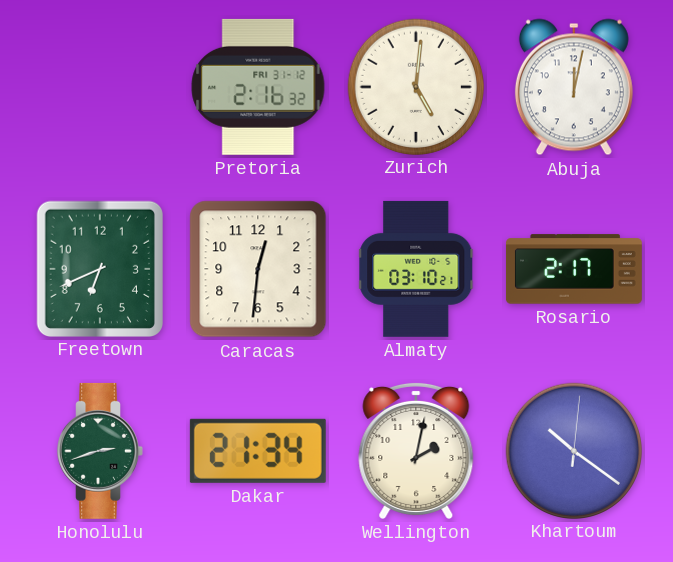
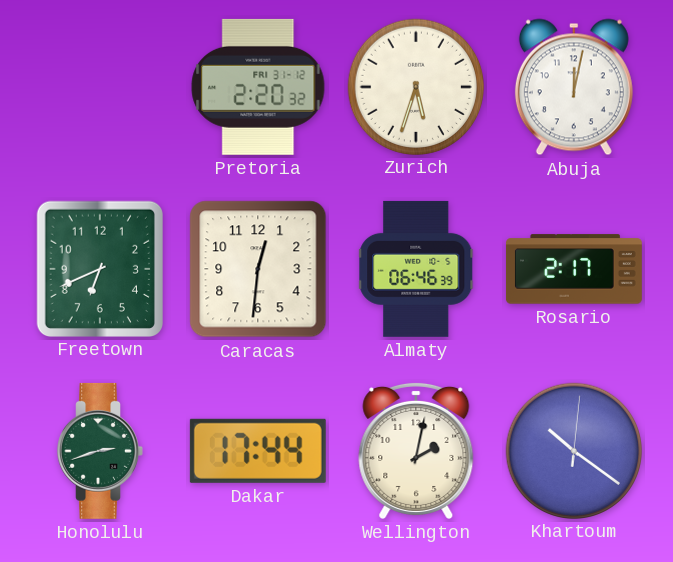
Pretoria: 2:16 -> 2:20
Zurich: 5:01 -> 5:33
Almaty: 03:10 -> 06:46
Dakar: 21:34 -> 17:44
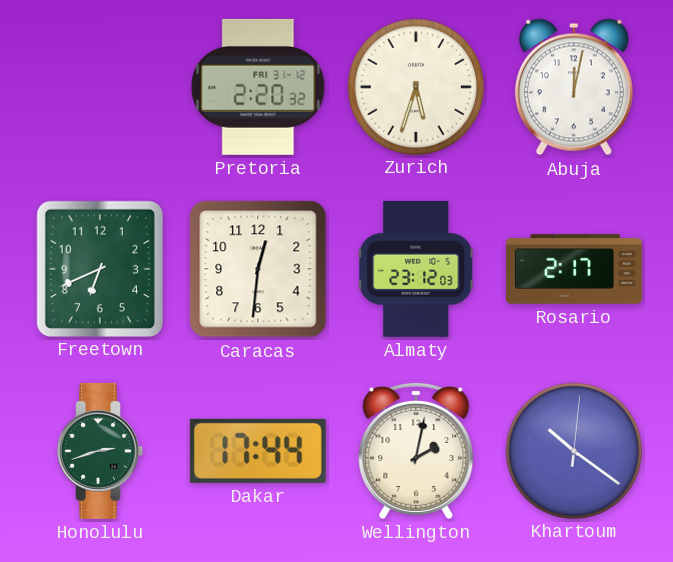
Almaty: 06:46 -> 23:12
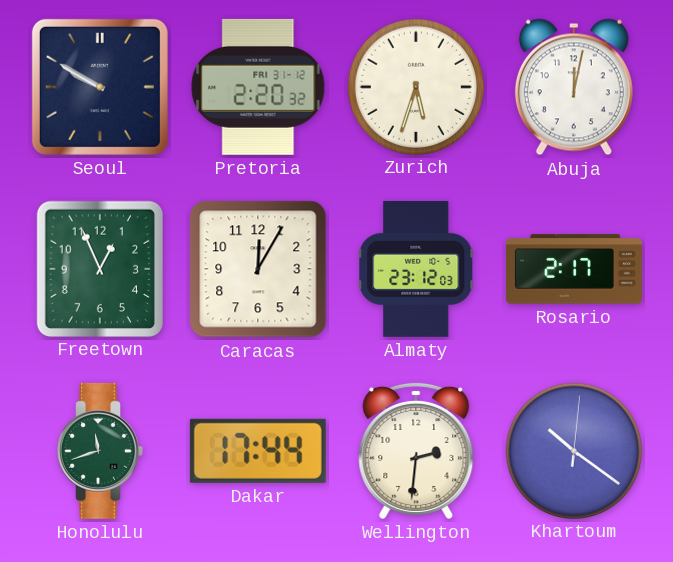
Seoul: none -> 9:50
Freetown: 6:41 -> 12:56
Caracas: 12:31 -> 12:05
Honolulu: 2:42 -> 11:42
Wellington: 2:02 -> 2:31
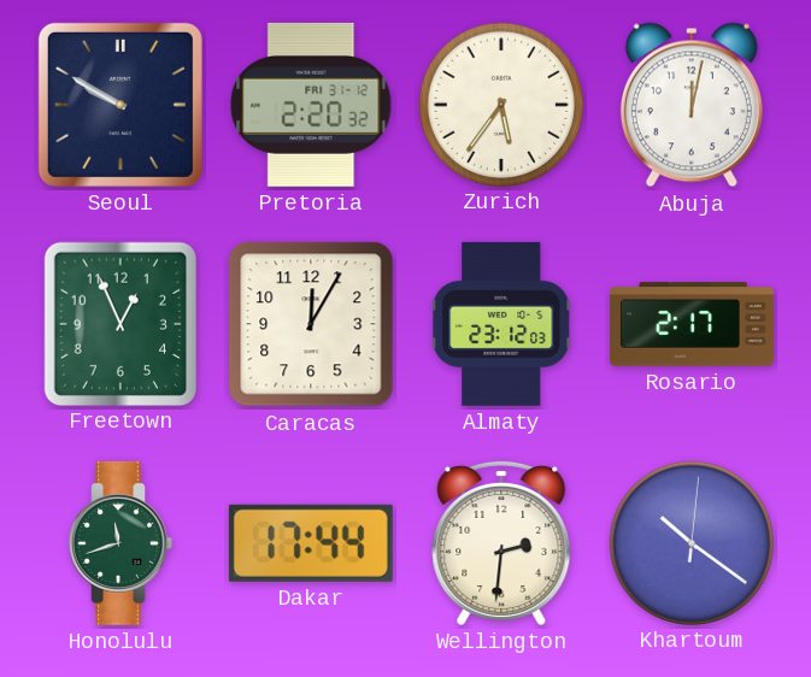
Zurich: 5:33 -> 5:36
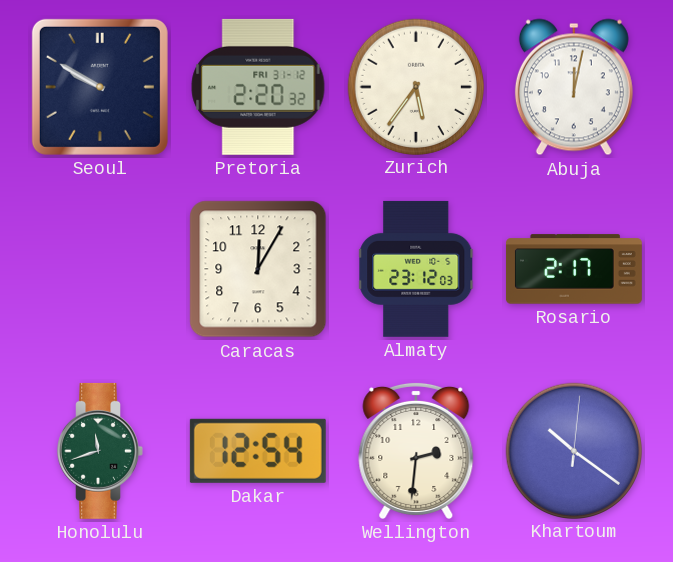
Freetown: 12:56 -> none
Dakar: 17:44 -> 12:54
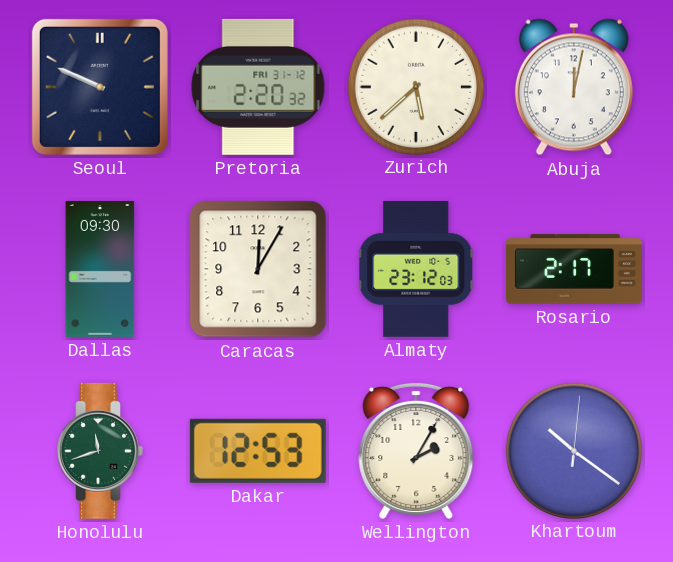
Seoul: 9:50 -> 9:49
Zurich: 5:36 -> 5:38
Dallas: none -> 09:30
Dakar: 12:54 -> 12:53
Wellington: 2:31 -> 2:05
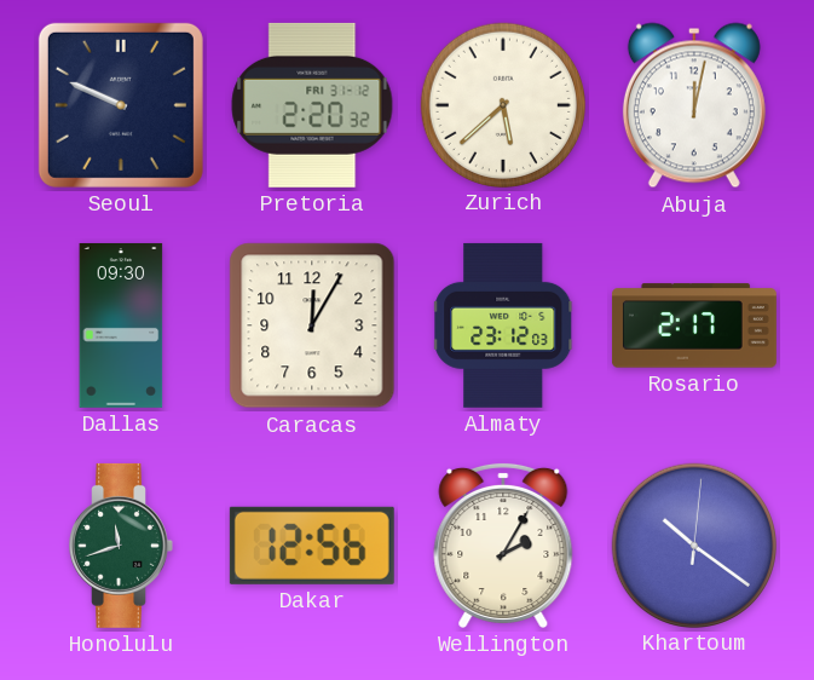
Dakar: 12:53 -> 12:56
